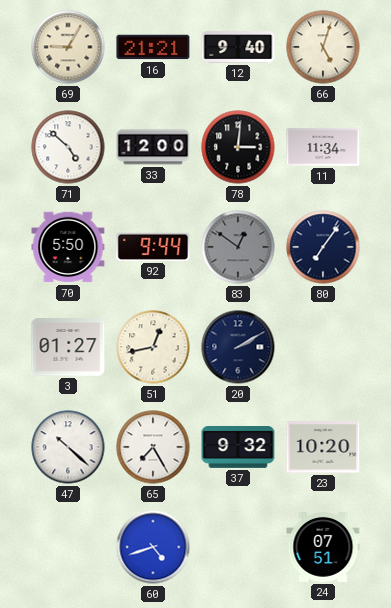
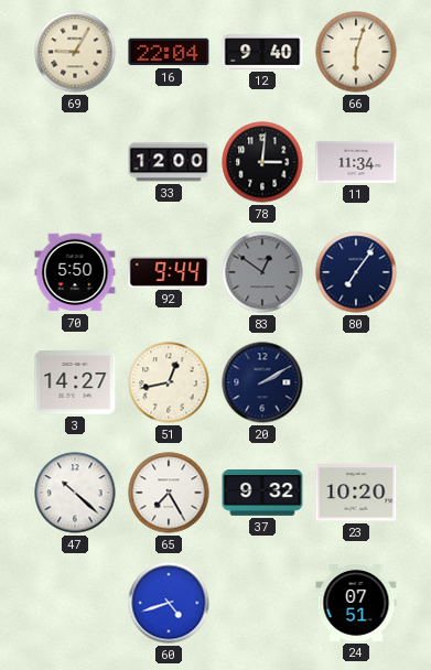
16: 21:21 -> 22:04
66: 5:03 -> 6:03
71: 4:52 -> none
3: 01:27 -> 14:27
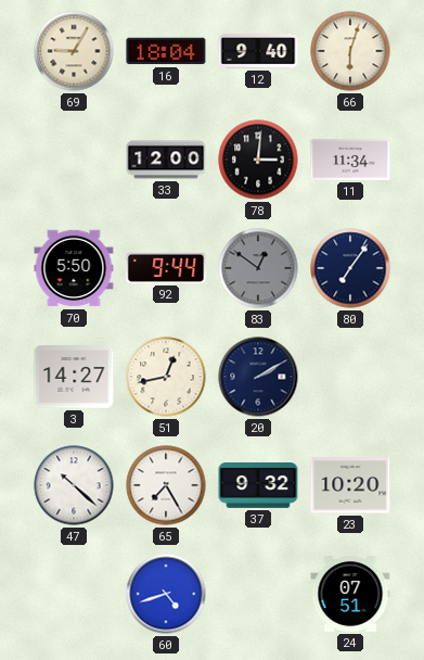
16: 22:04 -> 18:04
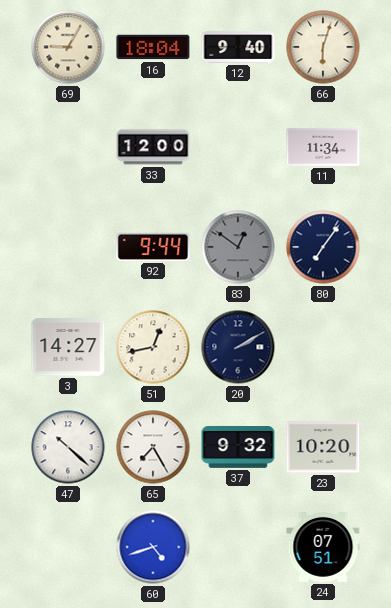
78: 3:01 -> none
70: 5:50 -> none
